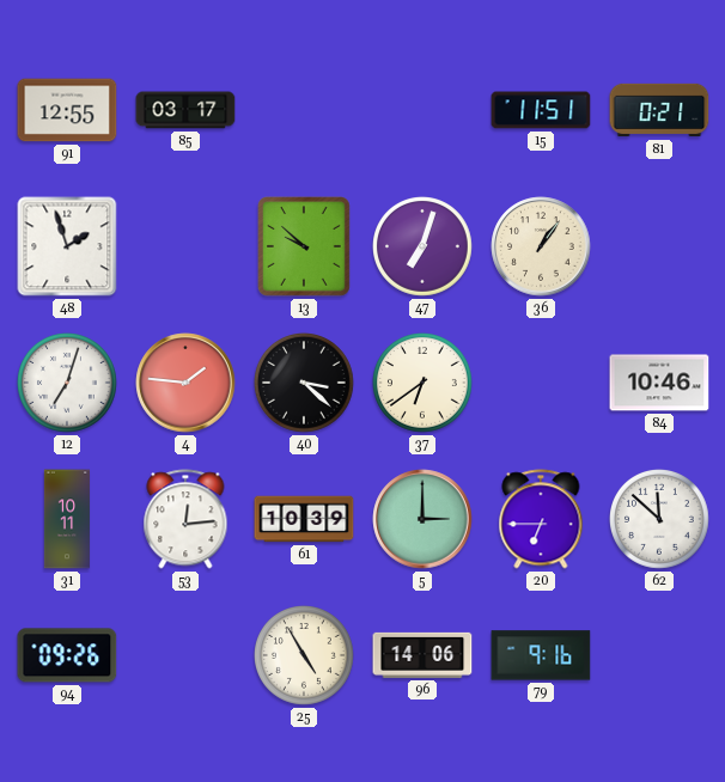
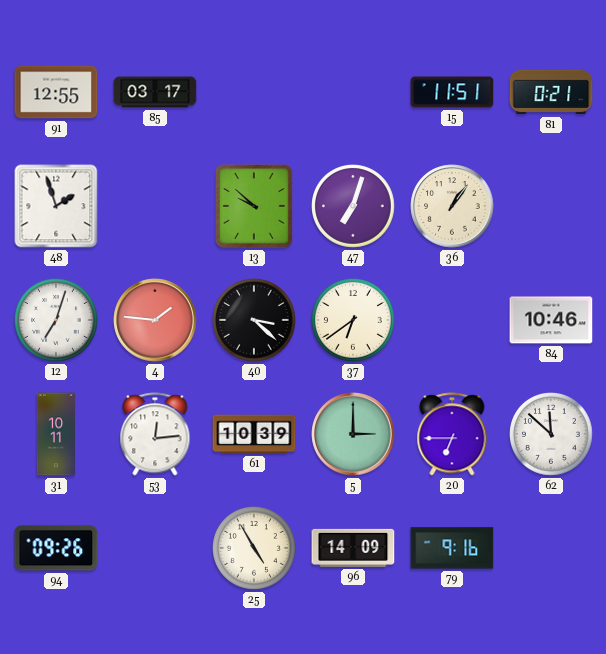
96: 14:06 -> 14:09
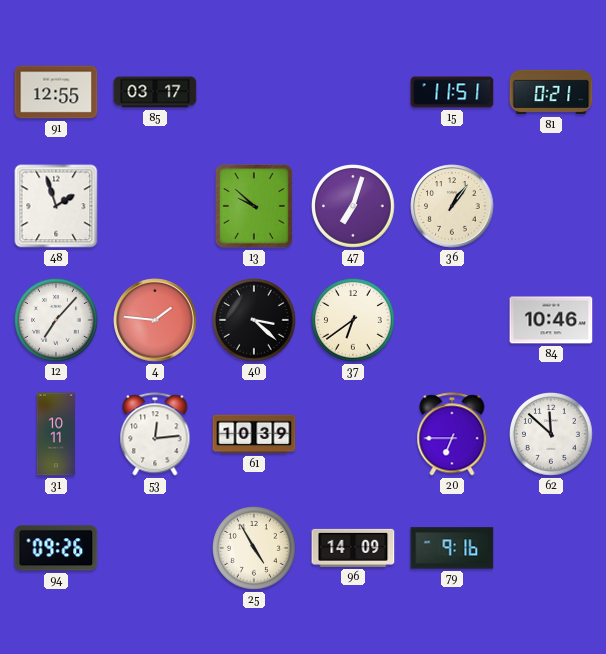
12: 7:03 -> 7:07
5: 3:00 -> none
